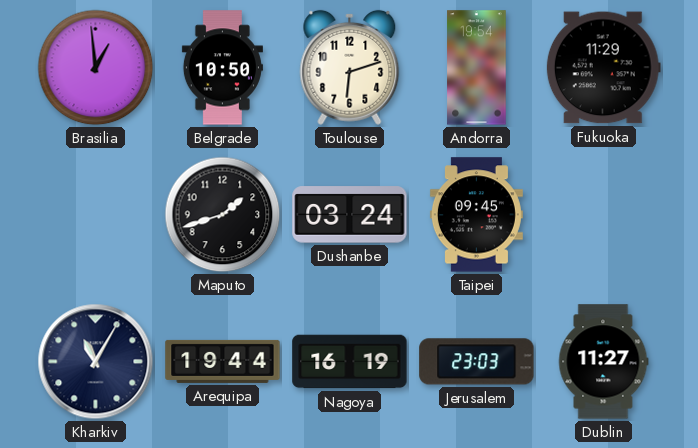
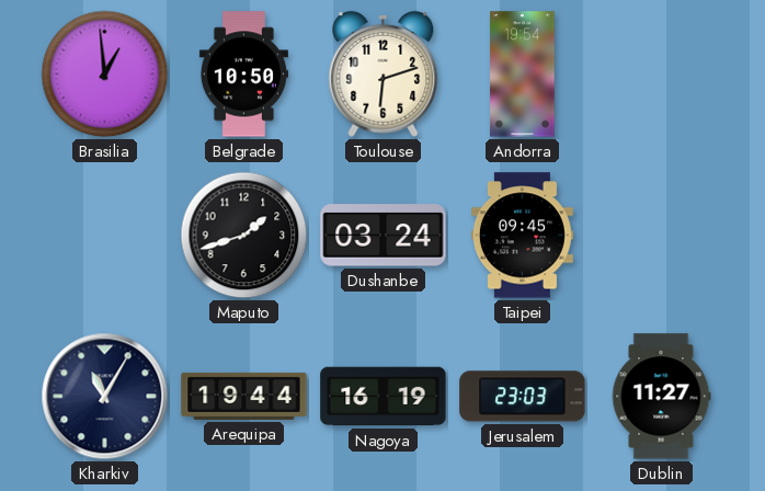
Fukuoka: 11:29 -> none
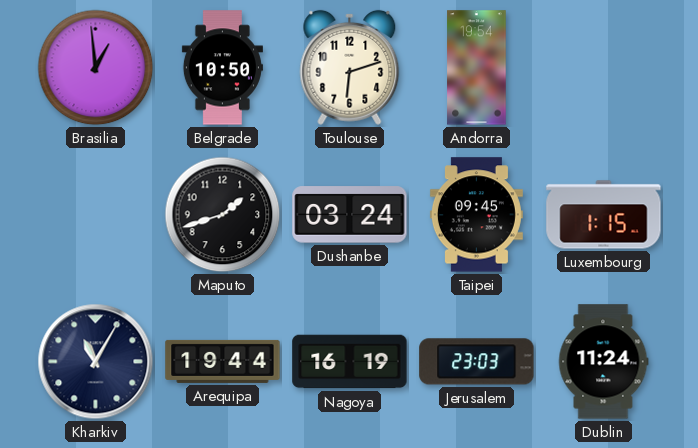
Luxembourg: none -> 1:15
Dublin: 11:27 -> 11:24
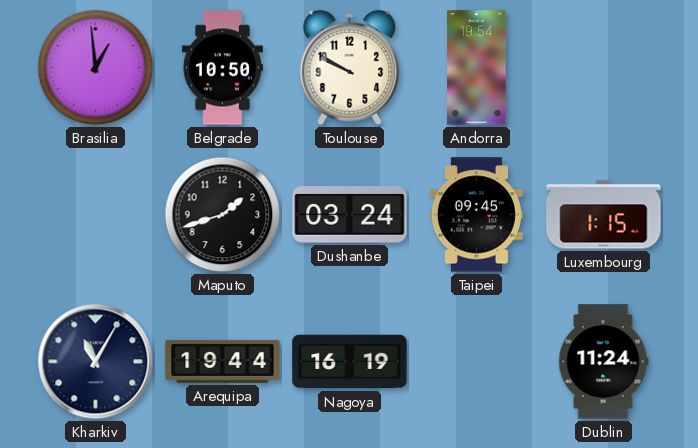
Toulouse: 6:12 -> 9:50
Jerusalem: 23:03 -> none
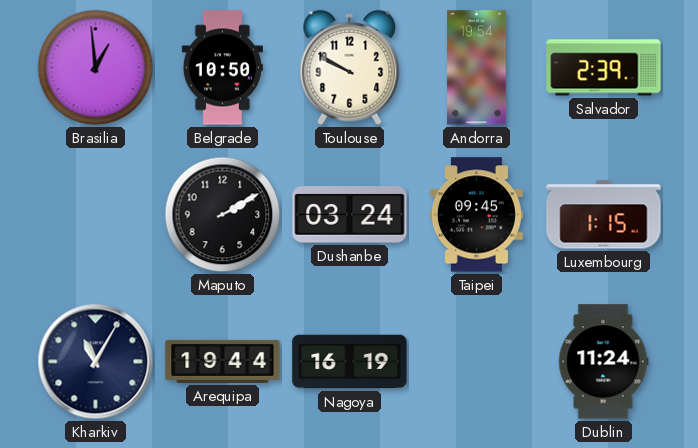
Salvador: none -> 2:39
Maputo: 1:42 -> 2:10
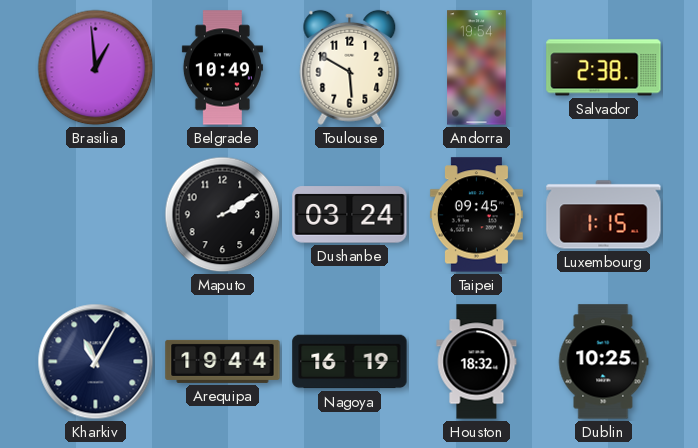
Belgrade: 10:50 -> 10:49
Toulouse: 9:50 -> 5:50
Salvador: 2:39 -> 2:38
Houston: none -> 18:32
Dublin: 11:24 -> 10:25
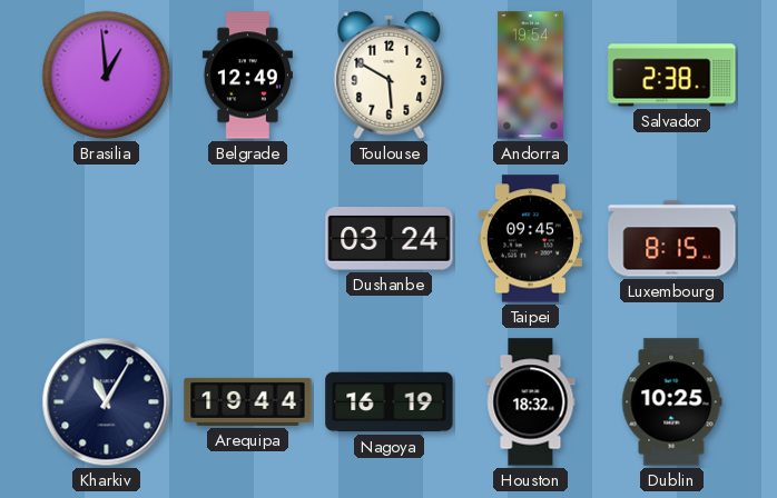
Belgrade: 10:49 -> 12:49
Maputo: 2:10 -> none
Luxembourg: 1:15 -> 8:15
